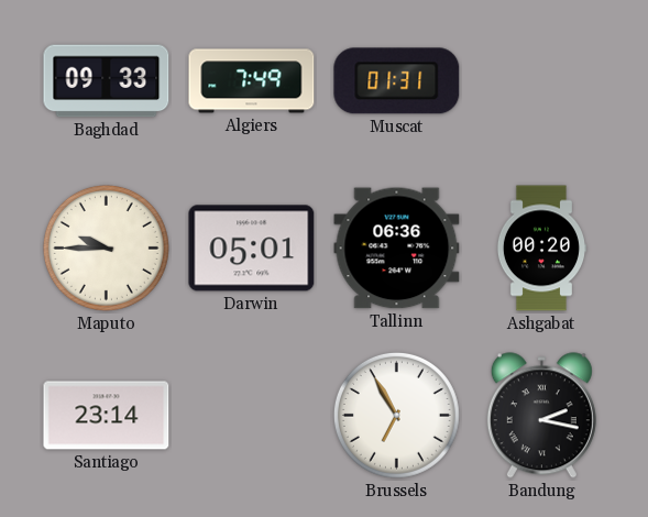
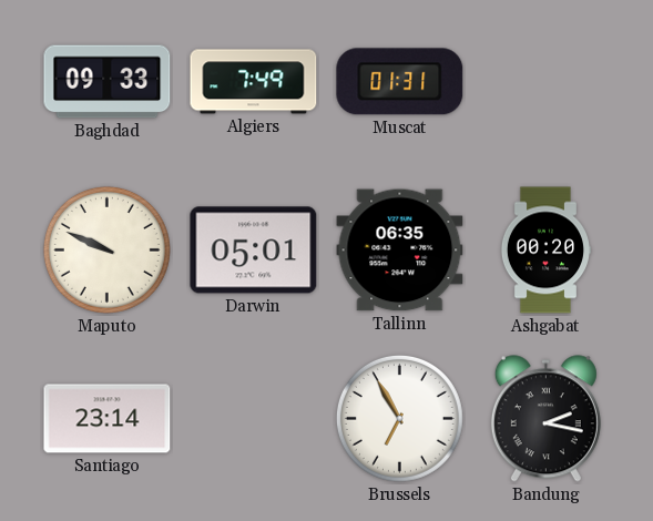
Maputo: 9:45 -> 9:49
Tallinn: 06:36 -> 06:35
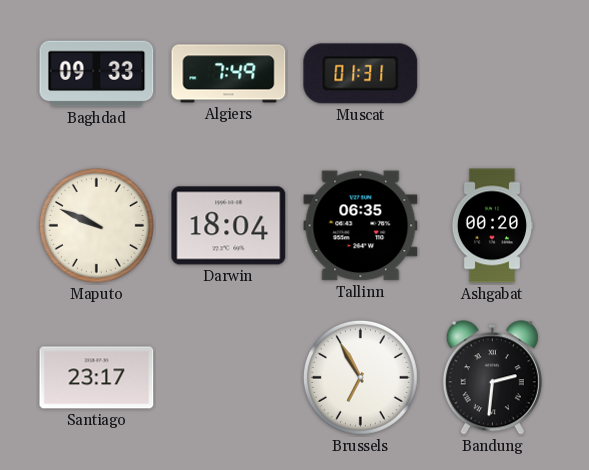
Darwin: 05:01 -> 18:04
Santiago: 23:14 -> 23:17
Bandung: 2:17 -> 2:31
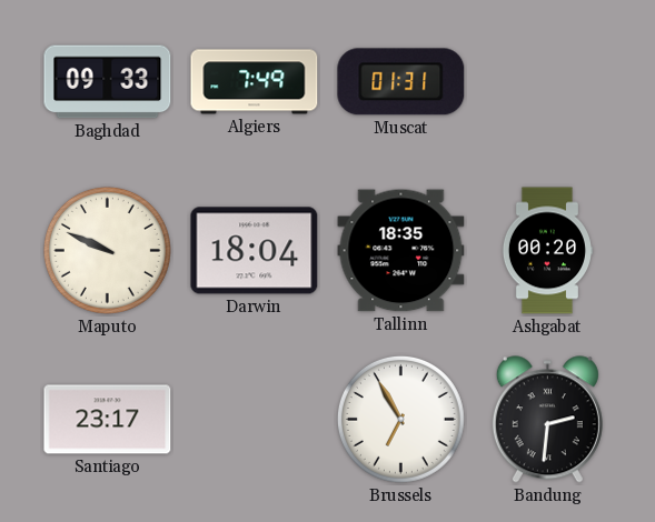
Tallinn: 06:35 -> 18:35
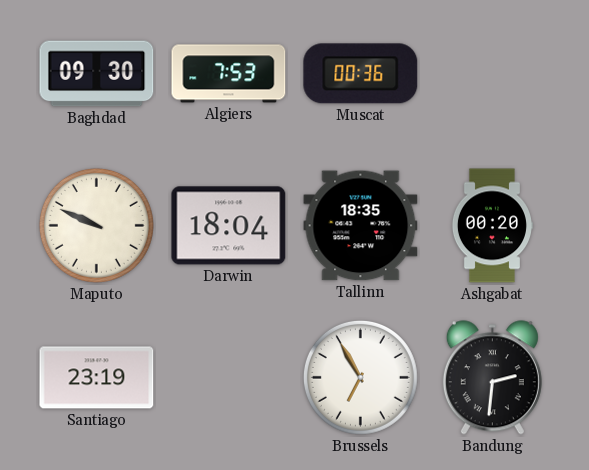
Baghdad: 09:33 -> 09:30
Algiers: 7:49 -> 7:53
Muscat: 01:31 -> 00:36
Santiago: 23:17 -> 23:19
